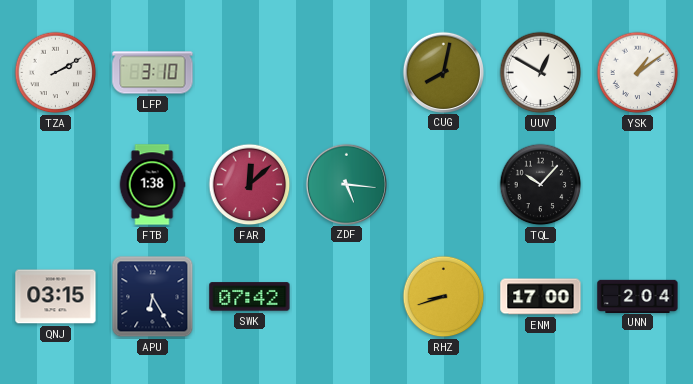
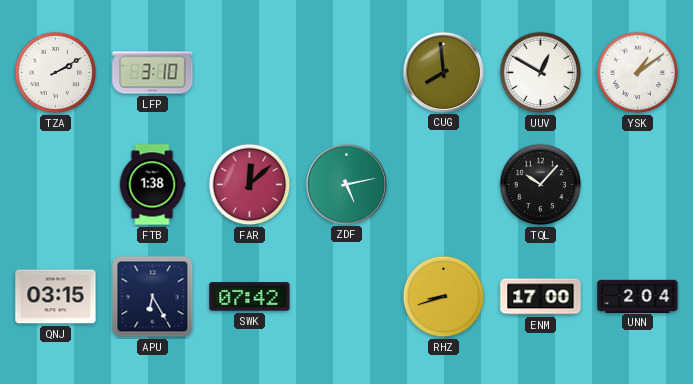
CUG: 8:02 -> 7:59
ZDF: 5:16 -> 5:13
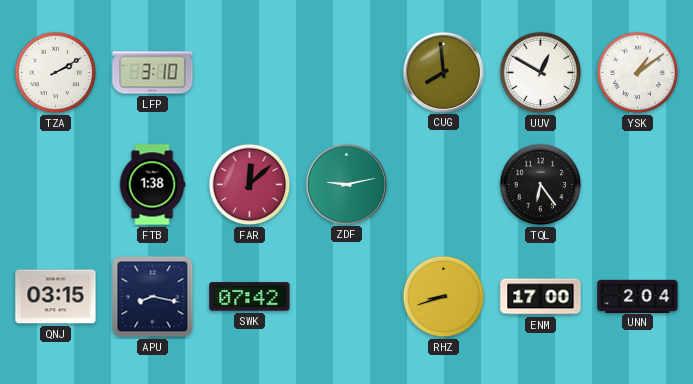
ZDF: 5:13 -> 9:13
TQL: 10:07 -> 6:24
APU: 6:25 -> 8:17
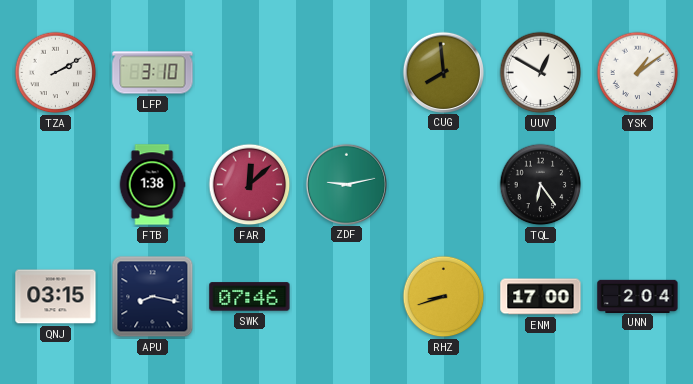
SWK: 07:42 -> 07:46
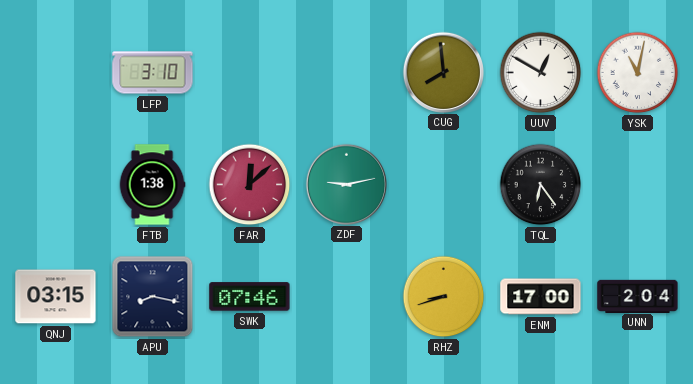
TZA: 2:10 -> none
YSK: 1:09 -> 11:02
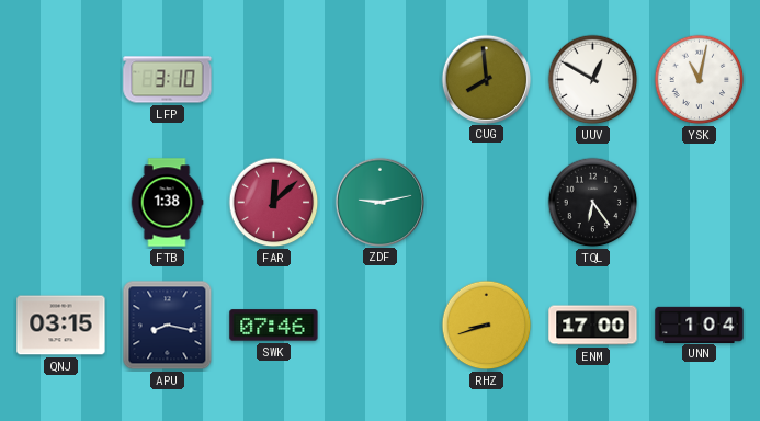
UNN: 2:04 -> 1:04
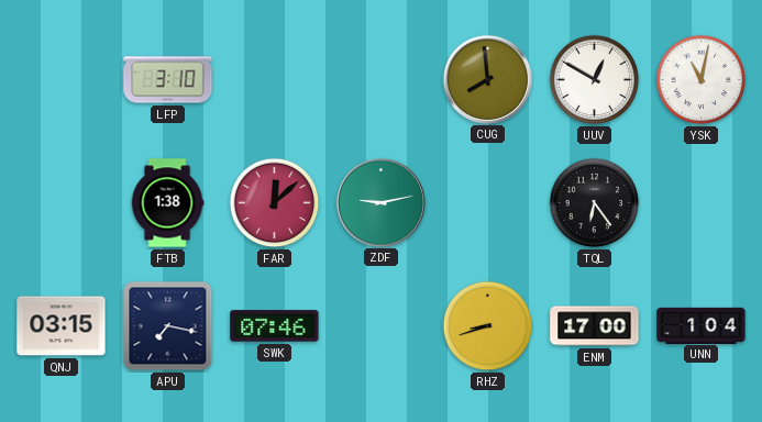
APU: 8:17 -> 7:17
